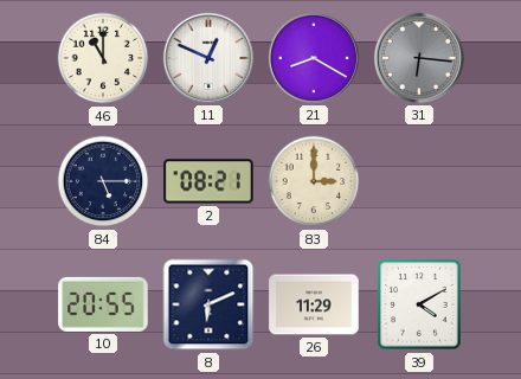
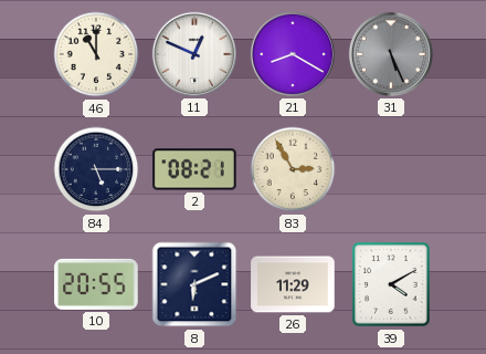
31: 6:16 -> 5:26
83: 3:00 -> 2:55
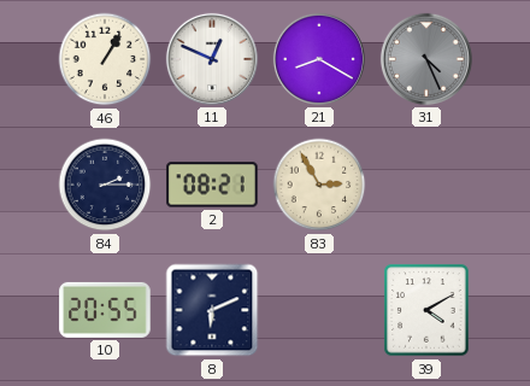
46: 11:00 -> 1:05
31: 5:26 -> 4:26
84: 5:15 -> 2:15
26: 11:29 -> none
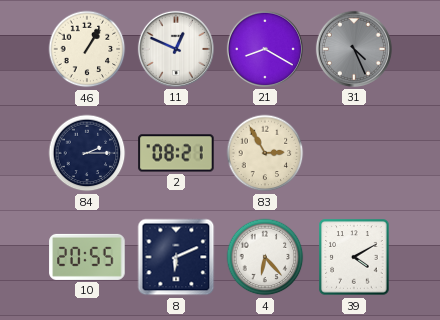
4: none -> 6:23
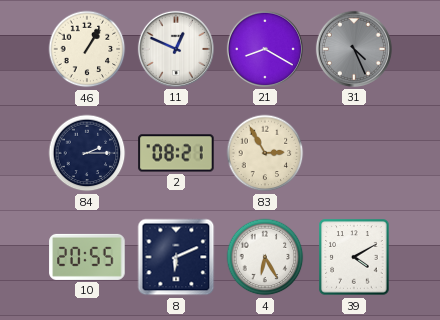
4: 6:23 -> 6:25
